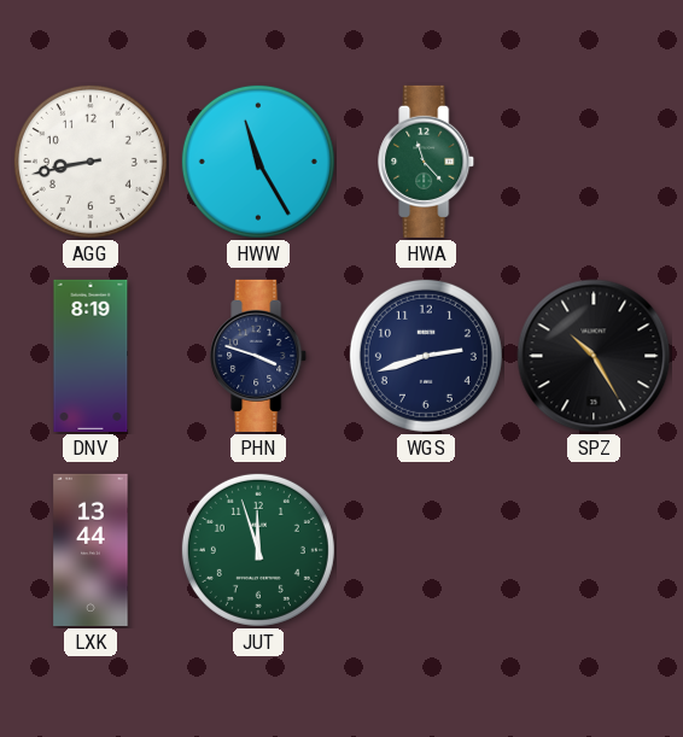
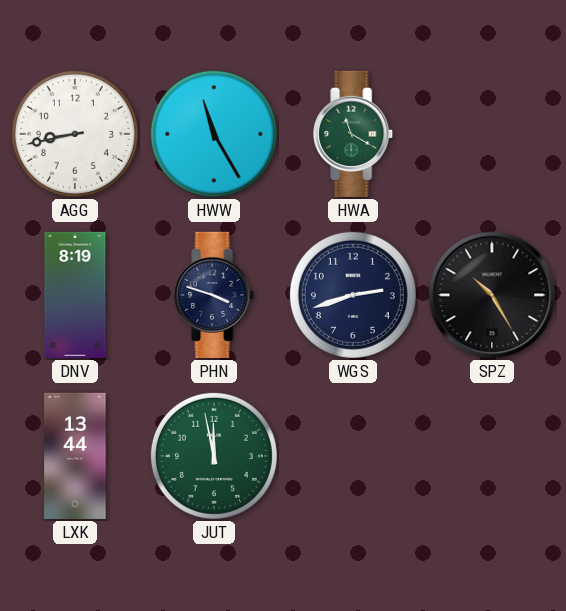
HWA: 11:23 -> 11:20
JUT: 11:57 -> 11:58
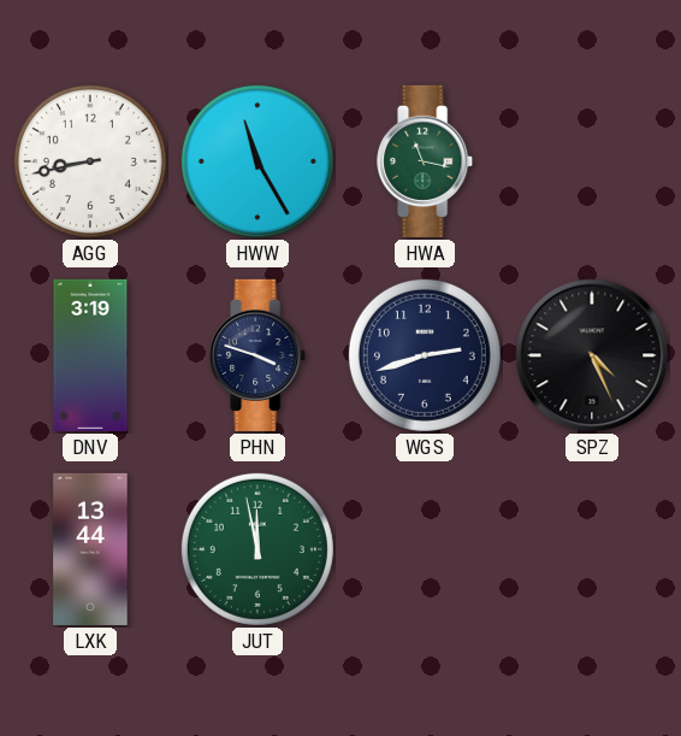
HWA: 11:20 -> 11:17
DNV: 8:19 -> 3:19
SPZ: 10:25 -> 4:26
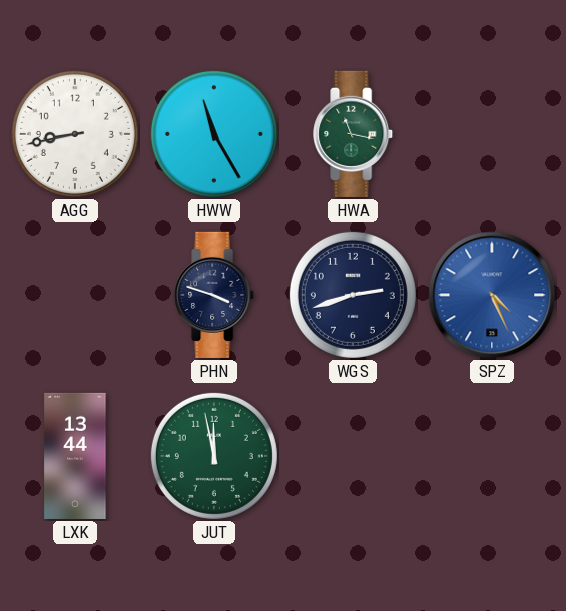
DNV: 3:19 -> none
SPZ dial: black -> blue
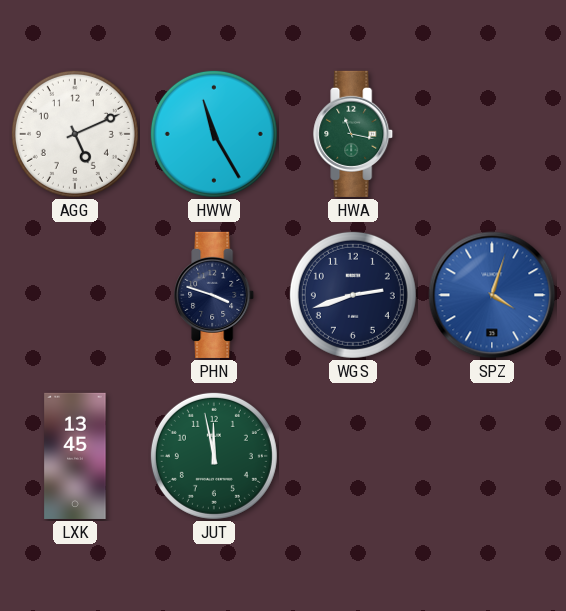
AGG: 8:43 -> 5:11
SPZ: 4:26 -> 4:03
LXK: 13:44 -> 13:45
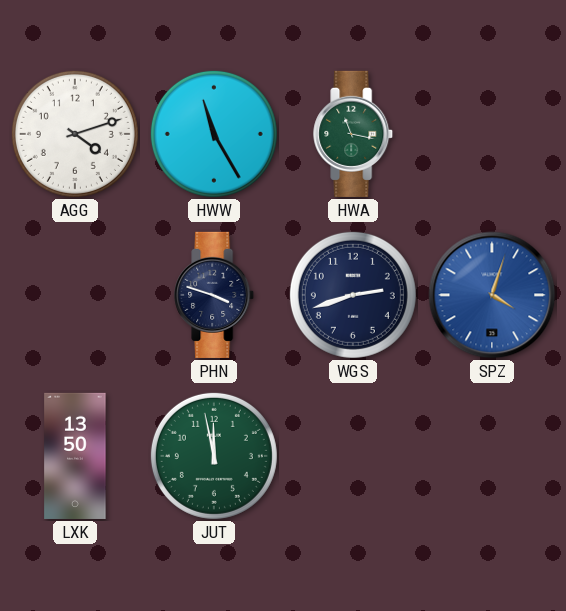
AGG: 5:11 -> 4:12
LXK: 13:45 -> 13:50
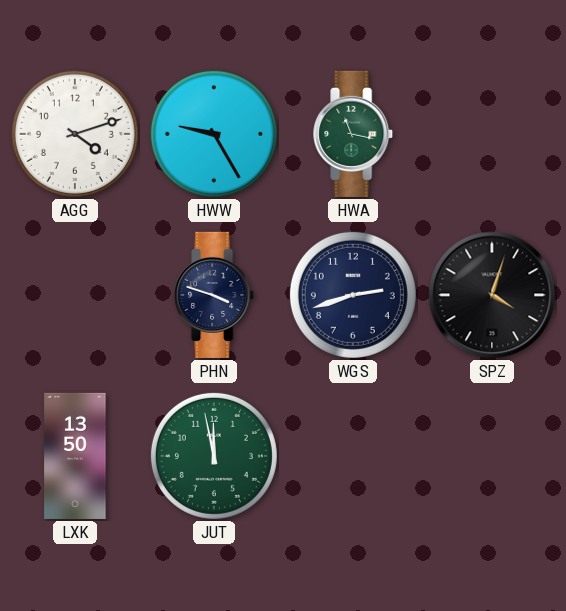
HWW: 11:25 -> 9:25
SPZ dial: blue -> black
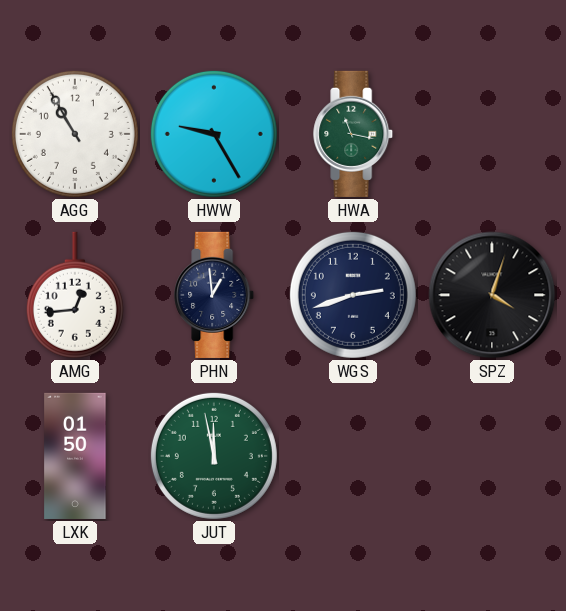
AGG: 4:12 -> 10:55
AMG: none -> 12:44
PHN: 3:48 -> 12:59
LXK: 13:50 -> 01:50
